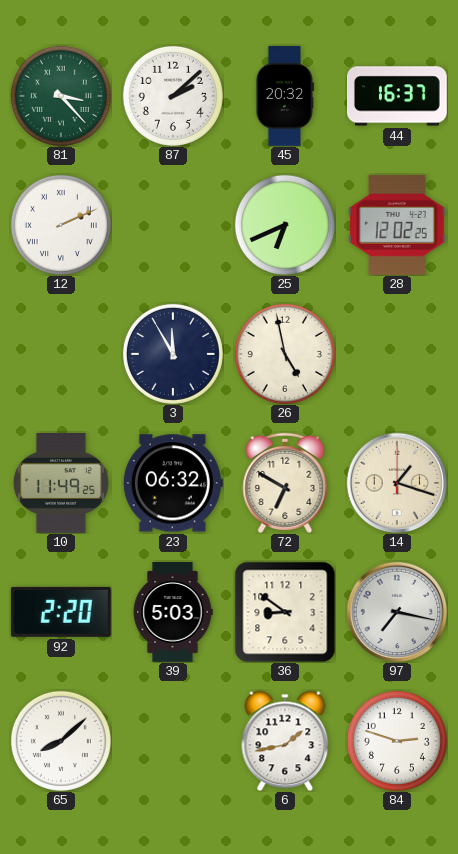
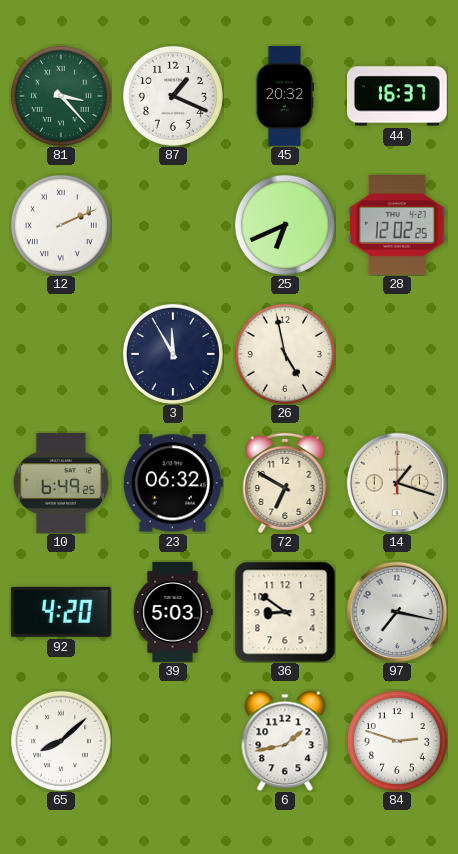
87: 2:08 -> 1:19
10: 11:49 -> 6:49
92: 2:20 -> 4:20
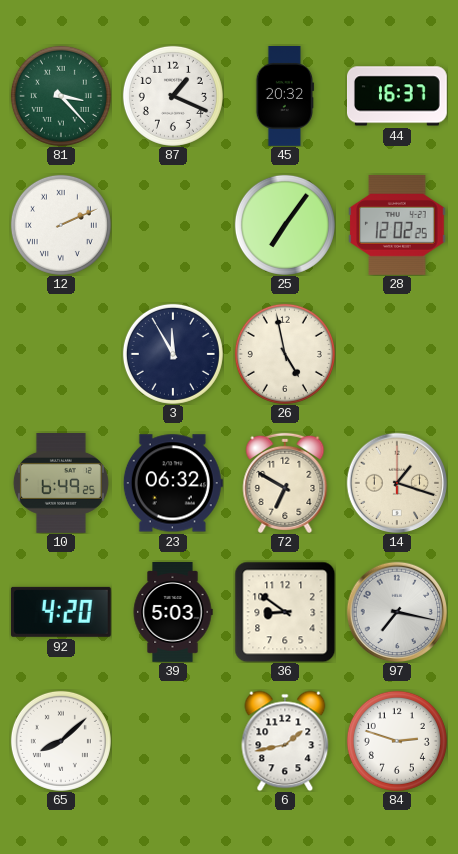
25: 6:41 -> 7:06
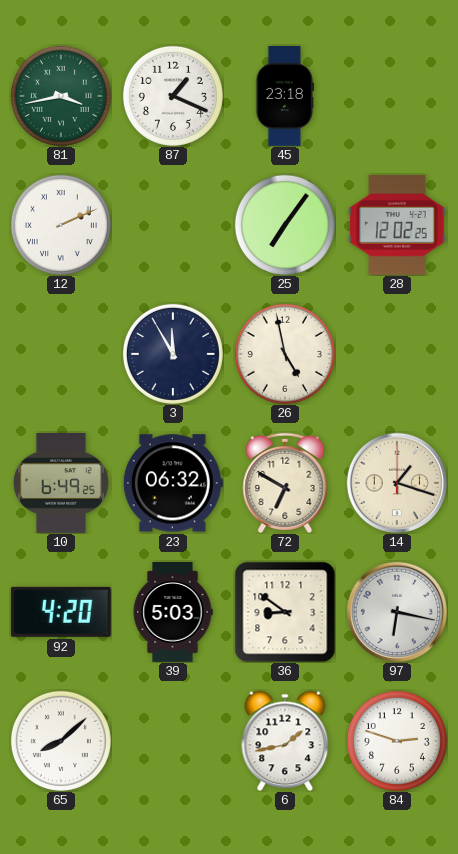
81: 3:23 -> 3:43
45: 20:32 -> 23:18
44: 16:37 -> none
97: 7:17 -> 6:17
